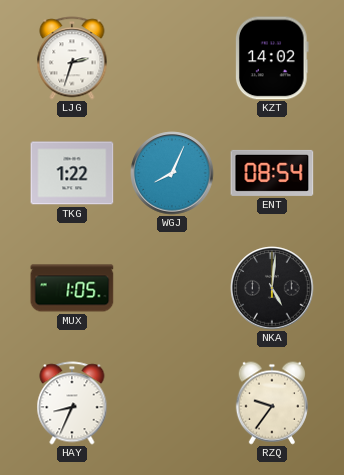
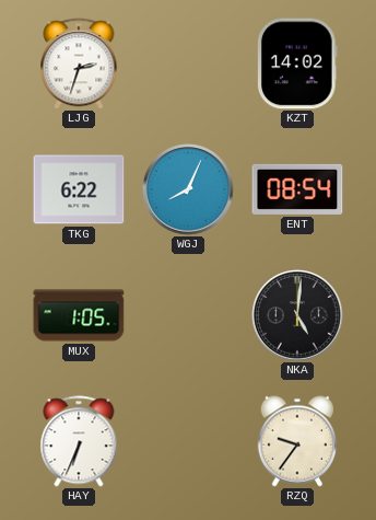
TKG: 1:22 -> 6:22
HAY: 8:34 -> 6:34
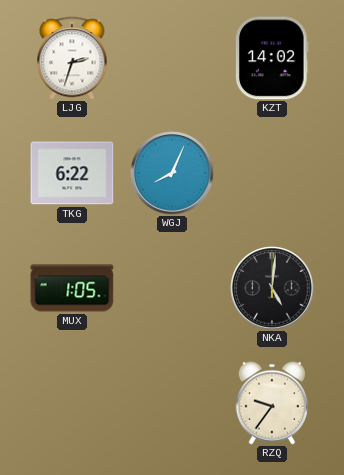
ENT: 08:54 -> none
HAY: 6:34 -> none
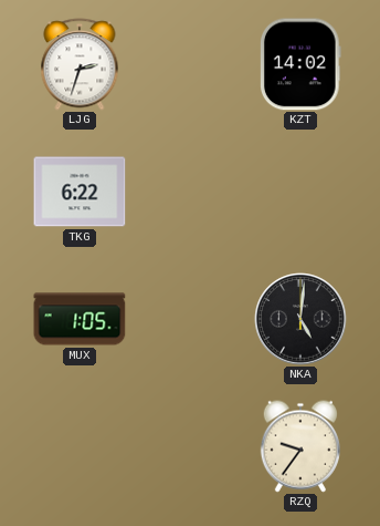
WGJ: 8:04 -> none
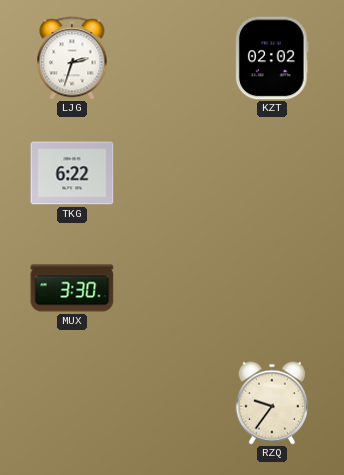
KZT: 14:02 -> 02:02
MUX: 1:05 -> 3:30
NKA: 5:01 -> none
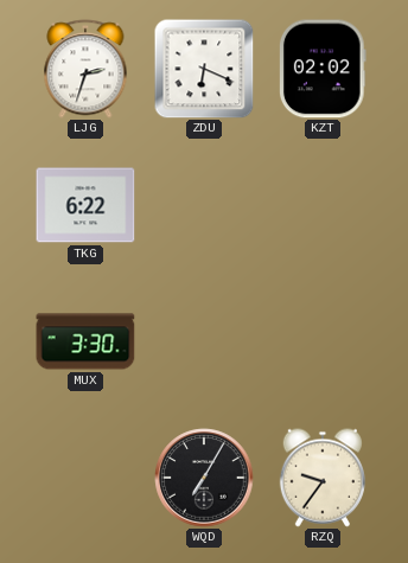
ZDU: none -> 6:19
WQD: none -> 7:05
